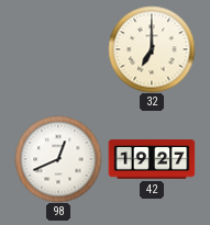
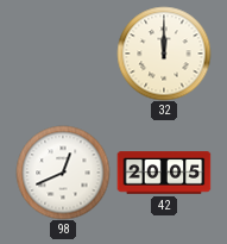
32: 7:00 -> 12:00
42: 19:27 -> 20:05
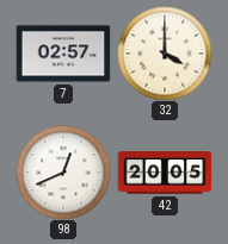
7: none -> 02:57
32: 12:00 -> 4:00
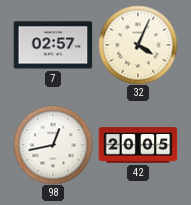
32: 4:00 -> 4:04
98: 12:41 -> 12:43
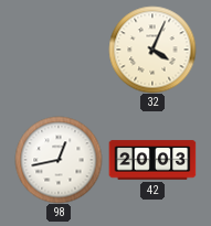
7: 02:57 -> none
42: 20:05 -> 20:03
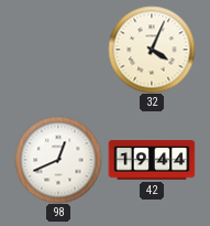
98: 12:43 -> 12:41
42: 20:03 -> 19:44
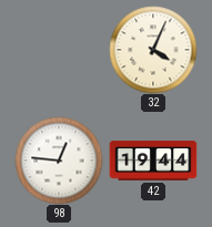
98: 12:41 -> 12:46
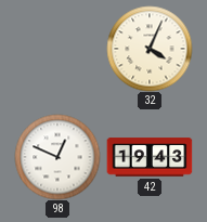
98: 12:46 -> 12:49
42: 19:44 -> 19:43
